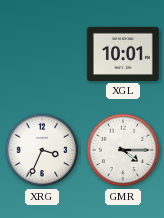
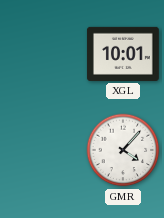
XRG: 3:34 -> none
GMR: 4:15 -> 4:07
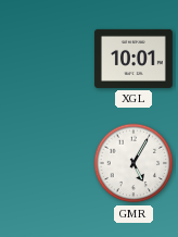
GMR: 4:07 -> 5:05
